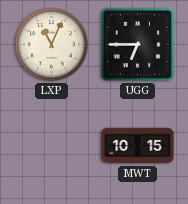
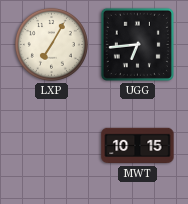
LXP: 11:04 -> 7:05
UGG: 6:45 -> 6:44
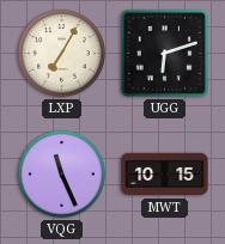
UGG: 6:44 -> 6:12
VQG: none -> 11:26
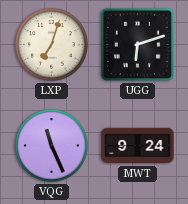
LXP: 7:05 -> 7:03
MWT: 10:15 -> 9:24
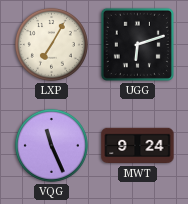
LXP: 7:03 -> 7:05
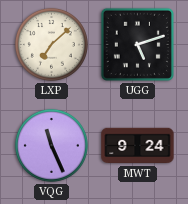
LXP: 7:05 -> 7:08
UGG: 6:12 -> 5:12
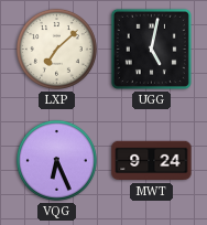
UGG: 5:12 -> 5:02
VQG: 11:26 -> 6:26
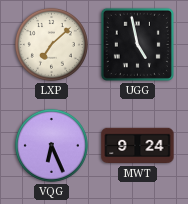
UGG: 5:02 -> 4:58
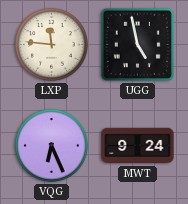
LXP: 7:08 -> 11:46
